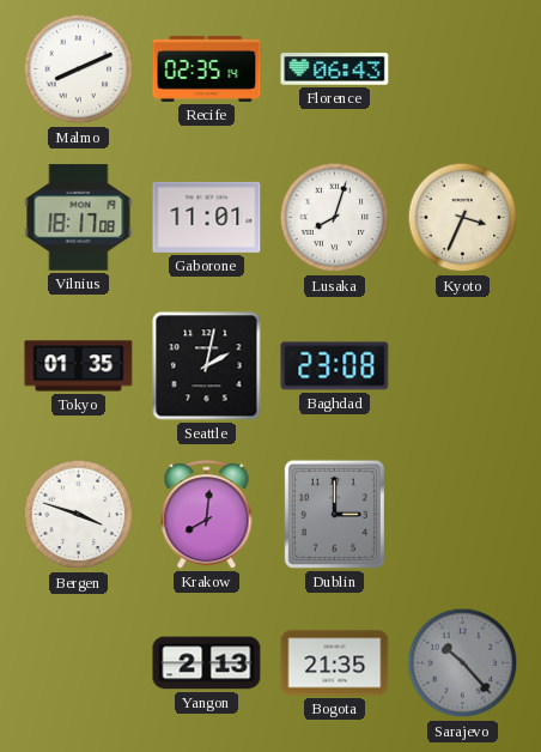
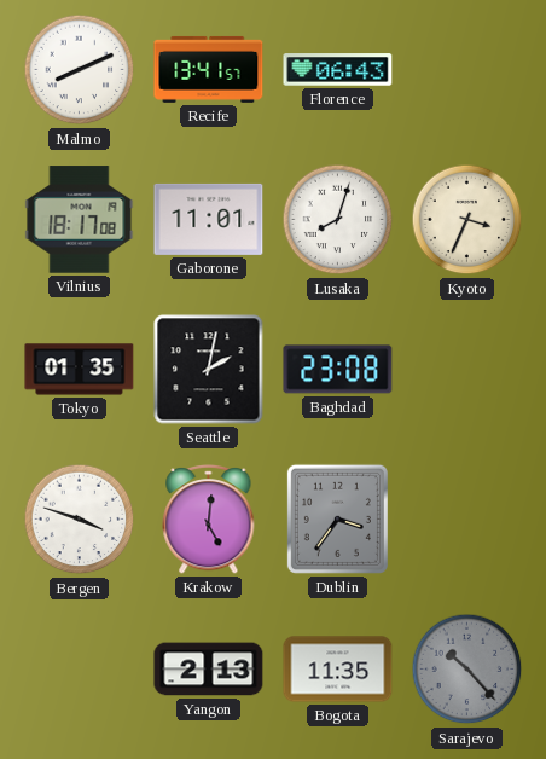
Recife: 02:35 -> 13:41
Krakow: 8:01 -> 5:01
Dublin: 3:00 -> 3:36
Bogota: 21:35 -> 11:35
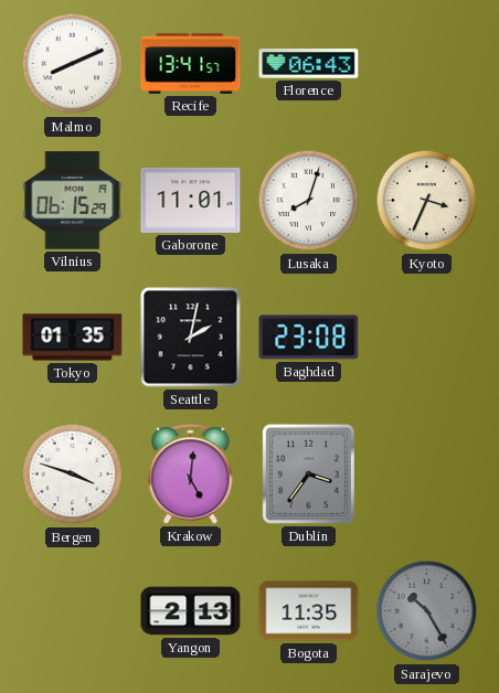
Vilnius: 18:17 -> 06:15
Sarajevo: 10:23 -> 10:25
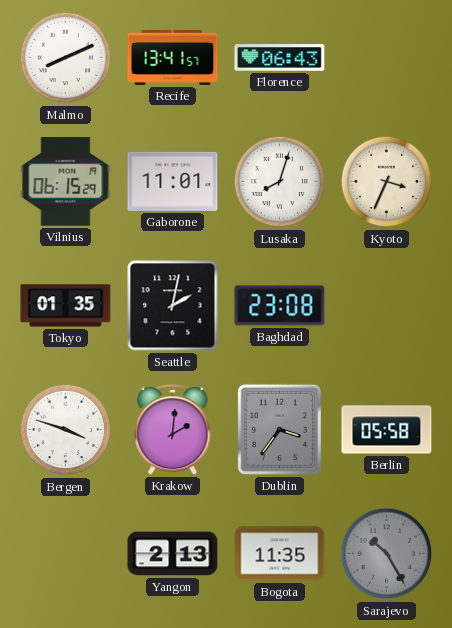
Krakow: 5:01 -> 2:01
Berlin: none -> 05:58
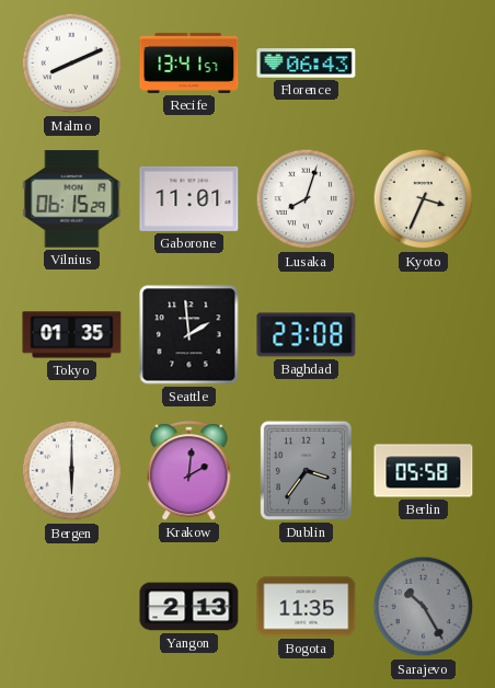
Seattle: 2:02 -> 1:59
Bergen: 3:48 -> 6:00
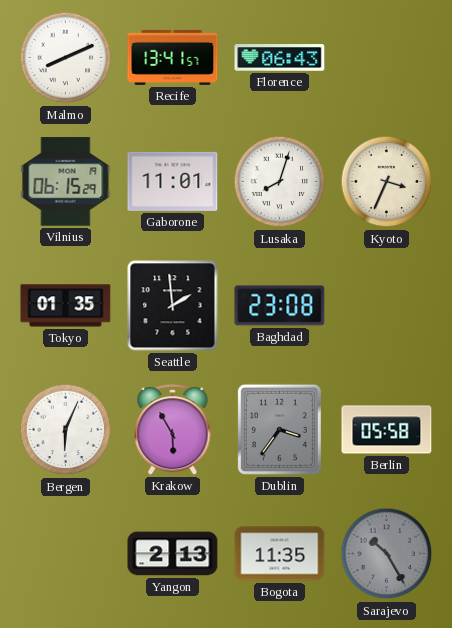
Bergen: 6:00 -> 6:04
Krakow: 2:01 -> 5:55
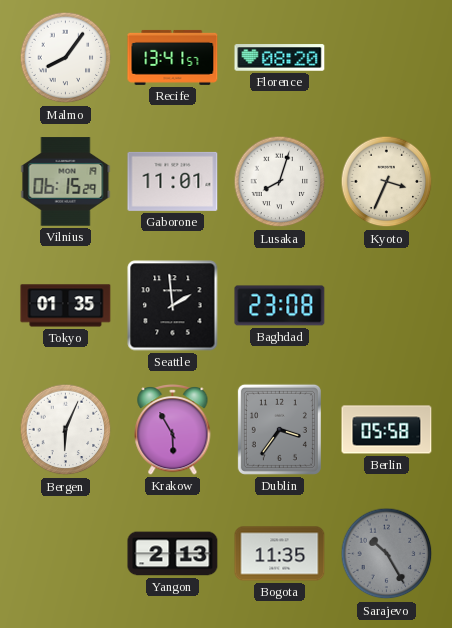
Malmo: 8:11 -> 8:06
Florence: 06:43 -> 08:20
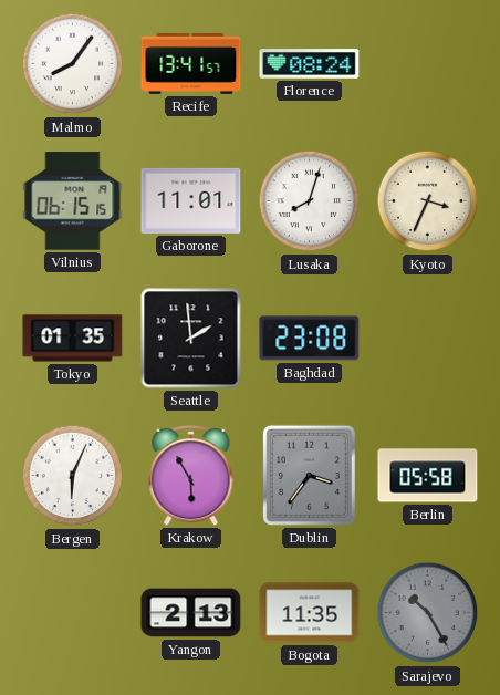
Florence: 08:20 -> 08:24
Vilnius: 06:15:29 -> 06:15:15
